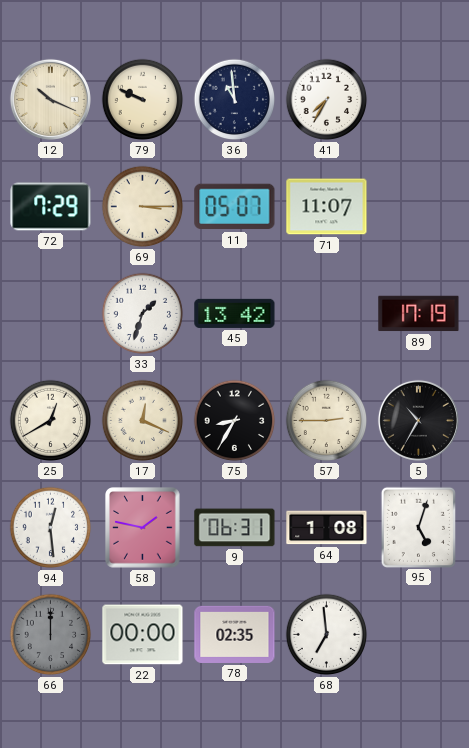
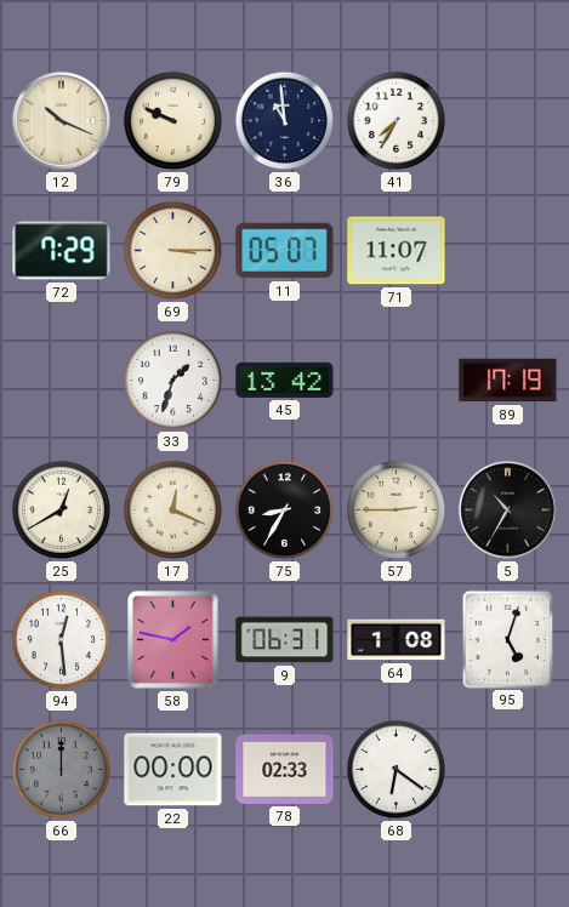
78: 02:35 -> 02:33
68: 6:59 -> 6:21
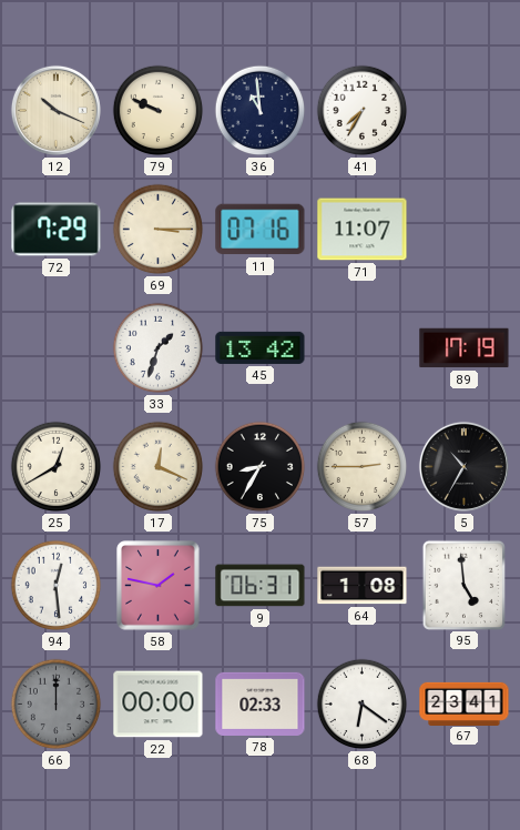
11: 05:07 -> 07:16
95: 5:03 -> 4:59
67: none -> 23:41
